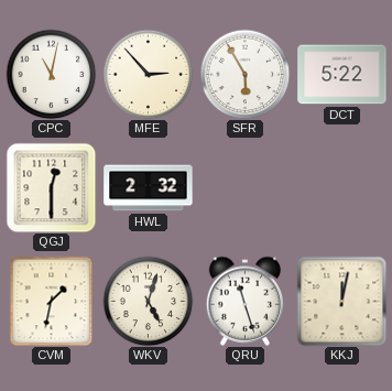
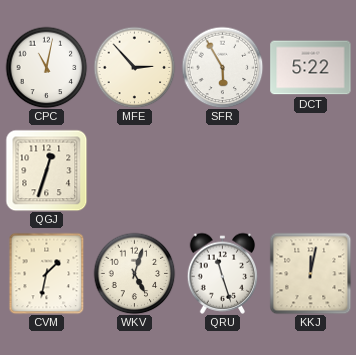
QGJ: 12:30 -> 12:33
HWL: 2:32 -> none
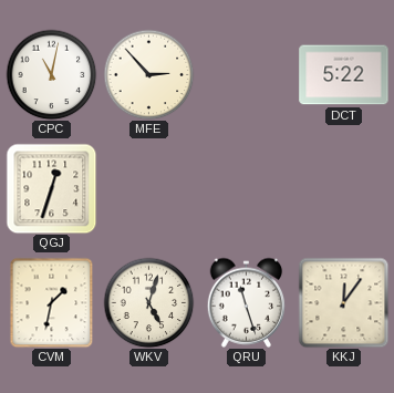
SFR: 5:55 -> none
KKJ: 12:02 -> 12:06
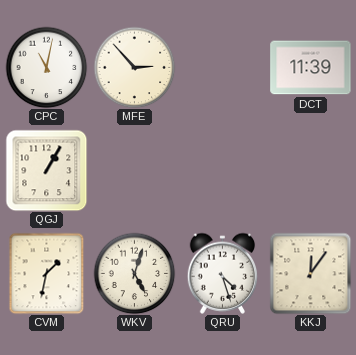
DCT: 5:22 -> 11:39
QGJ: 12:33 -> 1:05
QRU: 11:27 -> 4:27
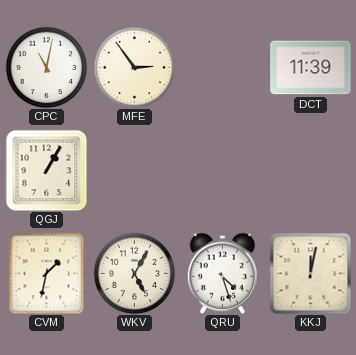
MFE: 2:53 -> 2:54
WKV: 5:03 -> 5:05
KKJ: 12:06 -> 12:02
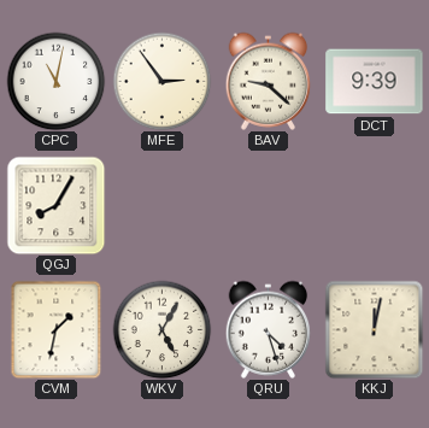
BAV: none -> 9:22
DCT: 11:39 -> 9:39
QGJ: 1:05 -> 8:05
